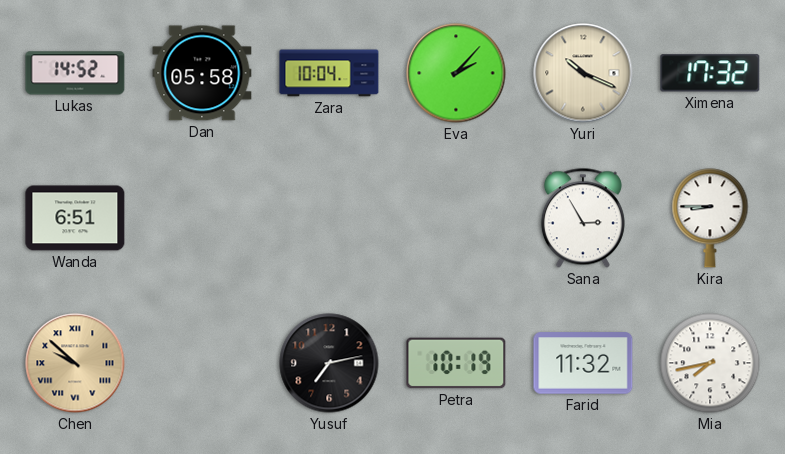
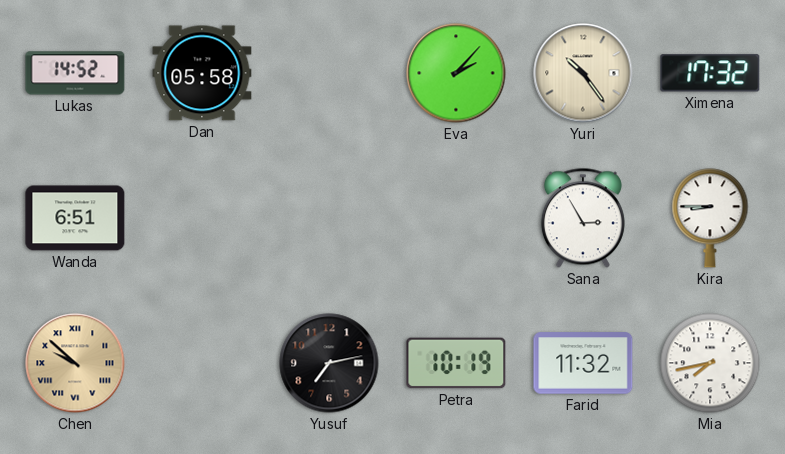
Zara: 10:04 -> none
Yuri: 10:19 -> 10:24
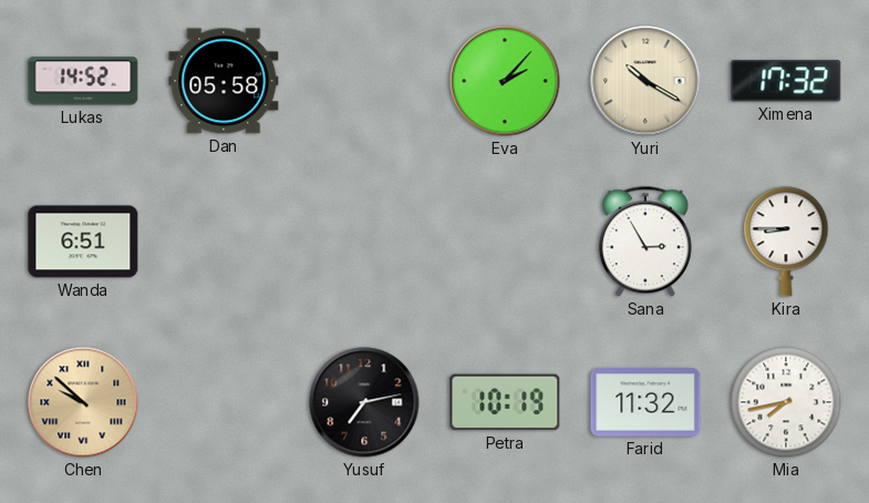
Yuri: 10:24 -> 10:20
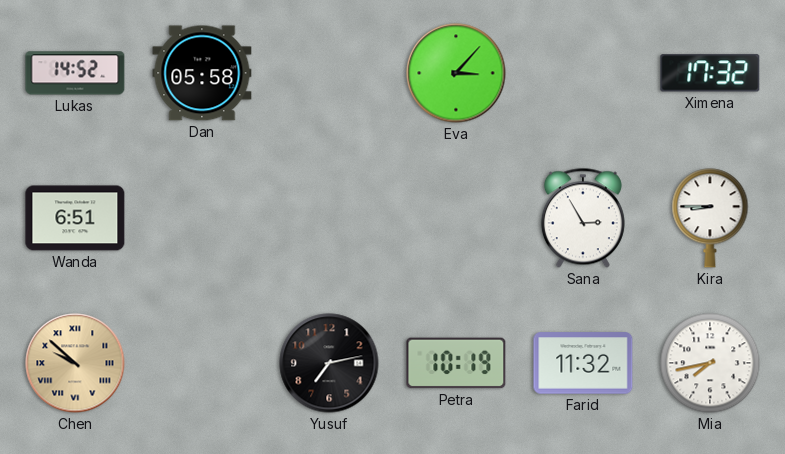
Eva: 2:07 -> 3:07
Yuri: 10:20 -> none
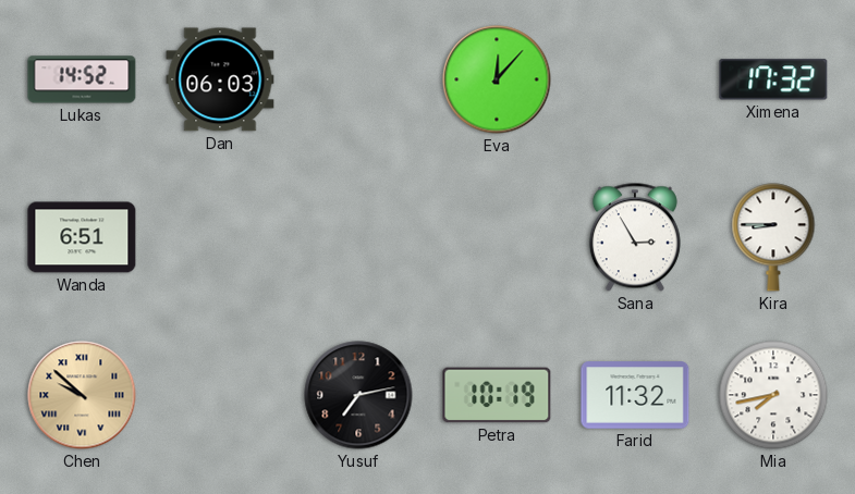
Dan: 05:58 -> 06:03
Eva: 3:07 -> 12:07
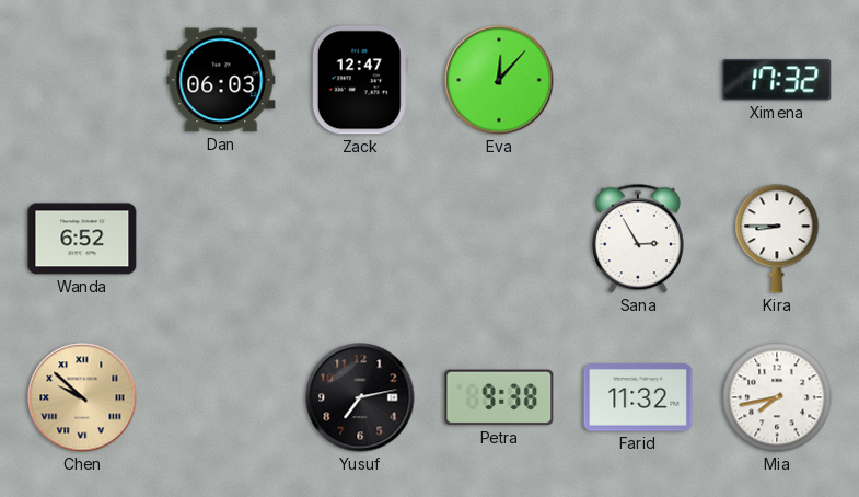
Lukas: 14:52 -> none
Zack: none -> 12:47
Wanda: 6:51 -> 6:52
Petra: 10:19 -> 9:38
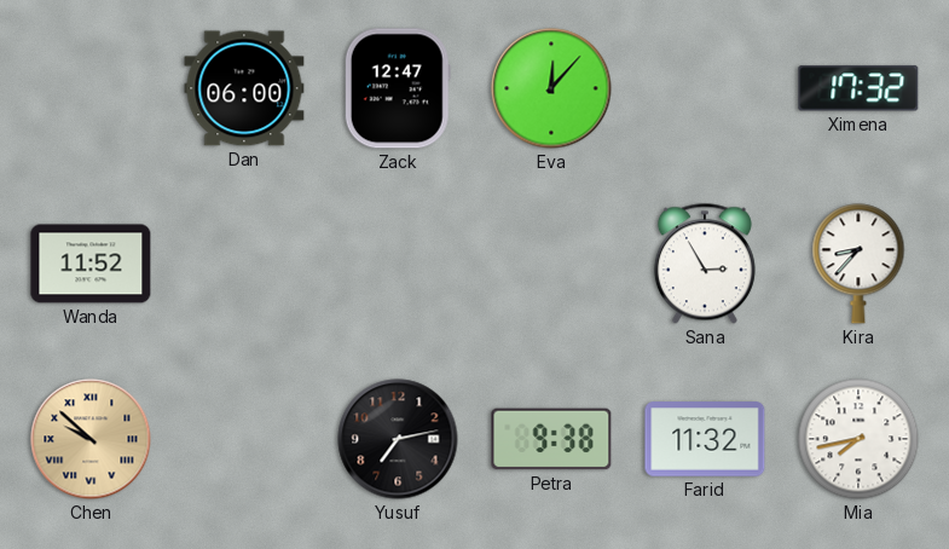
Dan: 06:03 -> 06:00
Wanda: 6:52 -> 11:52
Kira: 8:45 -> 8:37
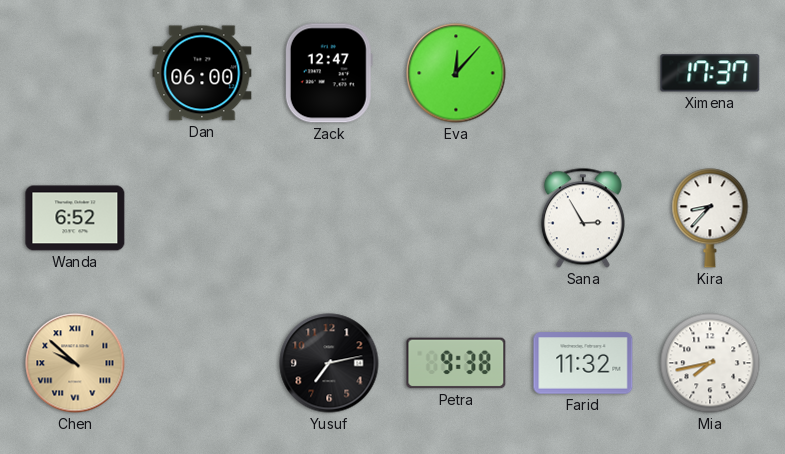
Ximena: 17:32 -> 17:37
Wanda: 11:52 -> 6:52
